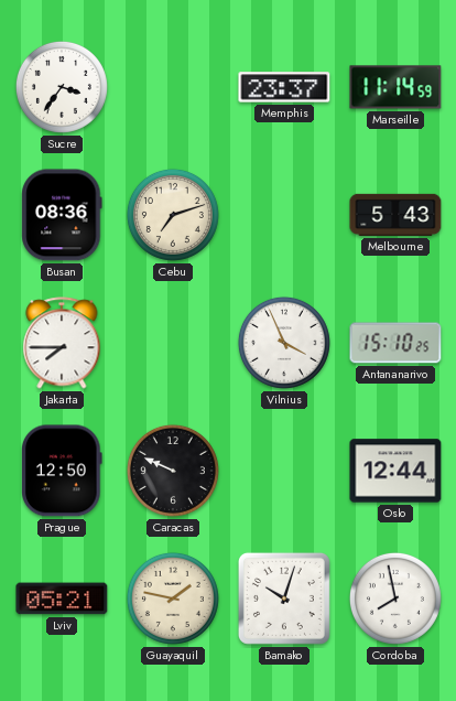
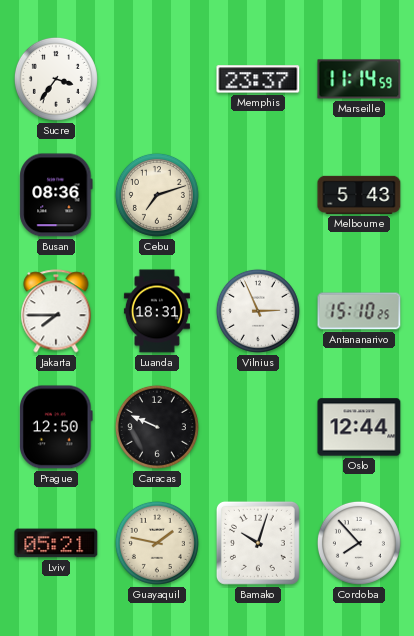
Luanda: none -> 18:31
Vilnius: 3:56 -> 2:56
Cordoba: 7:58 -> 7:53
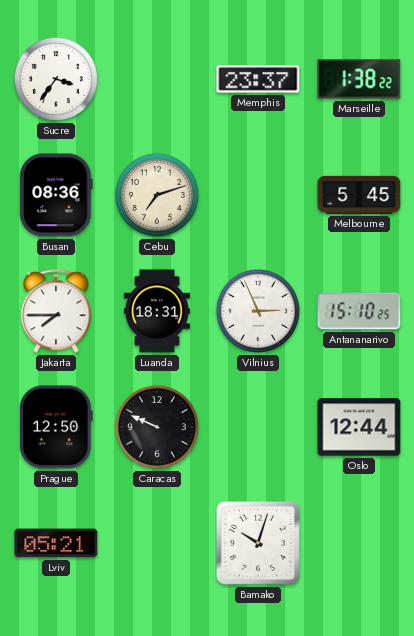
Marseille: 11:14 -> 1:38
Melbourne: 5:43 -> 5:45
Guayaquil: 1:47 -> none
Cordoba: 7:53 -> none
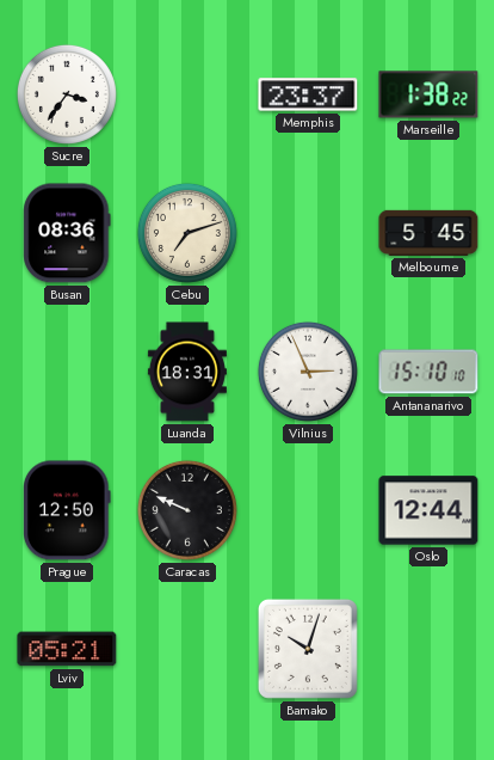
Jakarta: 7:45 -> none
Antananarivo: 15:10:25 -> 15:10:10
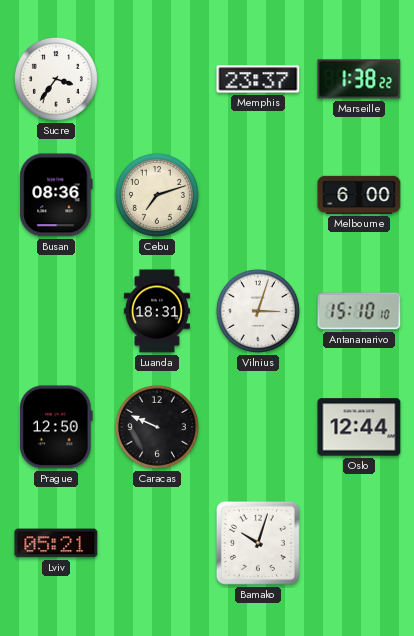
Melbourne: 5:45 -> 6:00
Vilnius: 2:56 -> 3:03
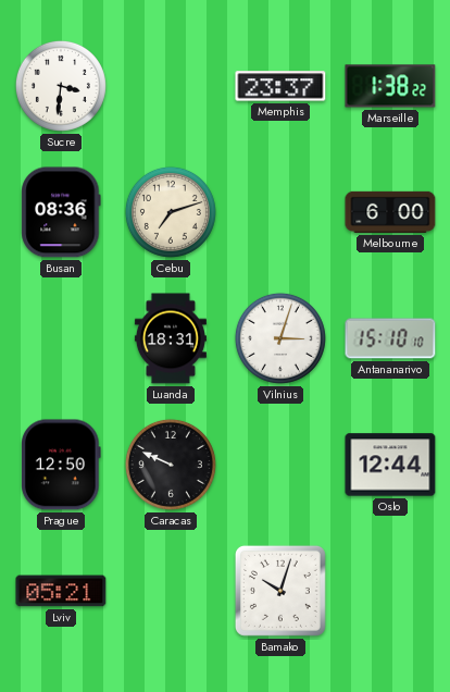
Sucre: 3:36 -> 3:31
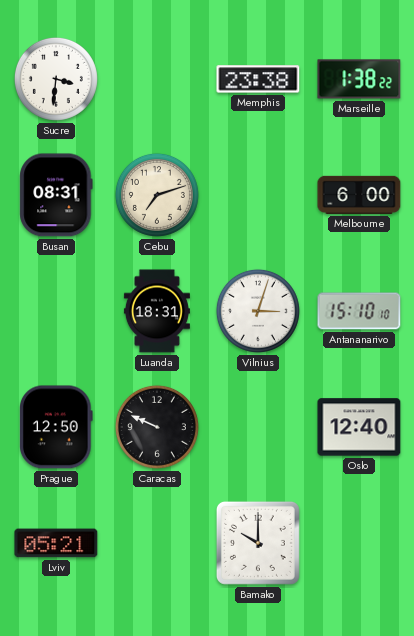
Memphis: 23:37 -> 23:38
Busan: 08:36 -> 08:31
Oslo: 12:44 -> 12:40
Bamako: 10:03 -> 10:00
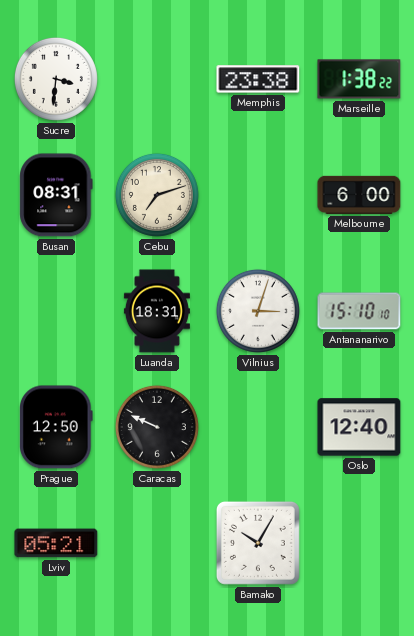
Bamako: 10:00 -> 10:05
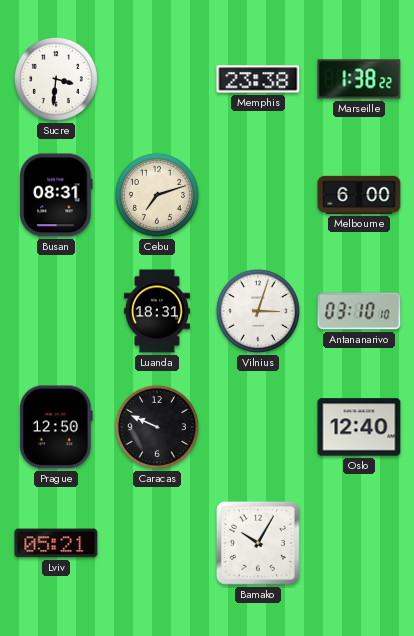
Antananarivo: 15:10 -> 03:10
